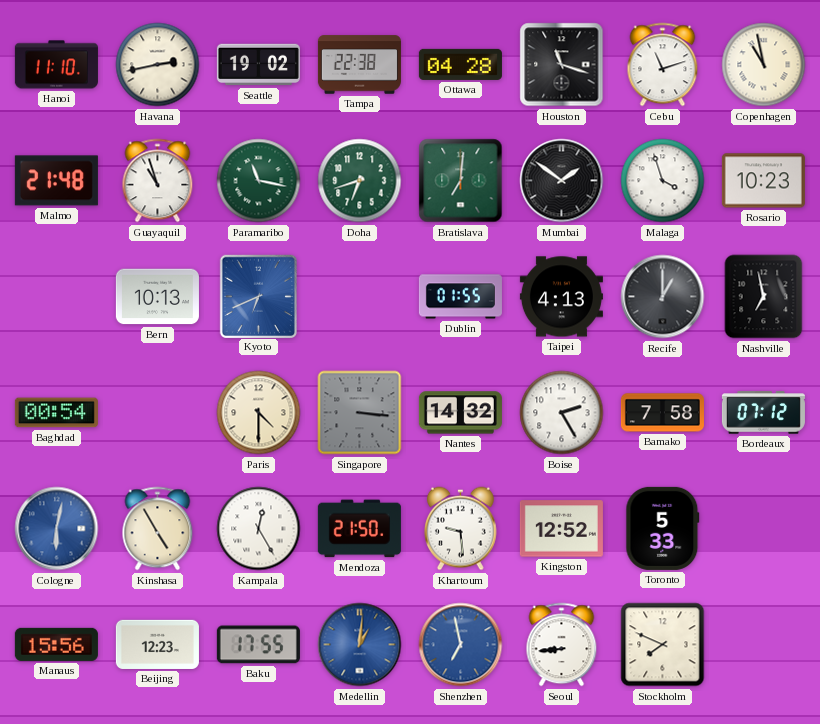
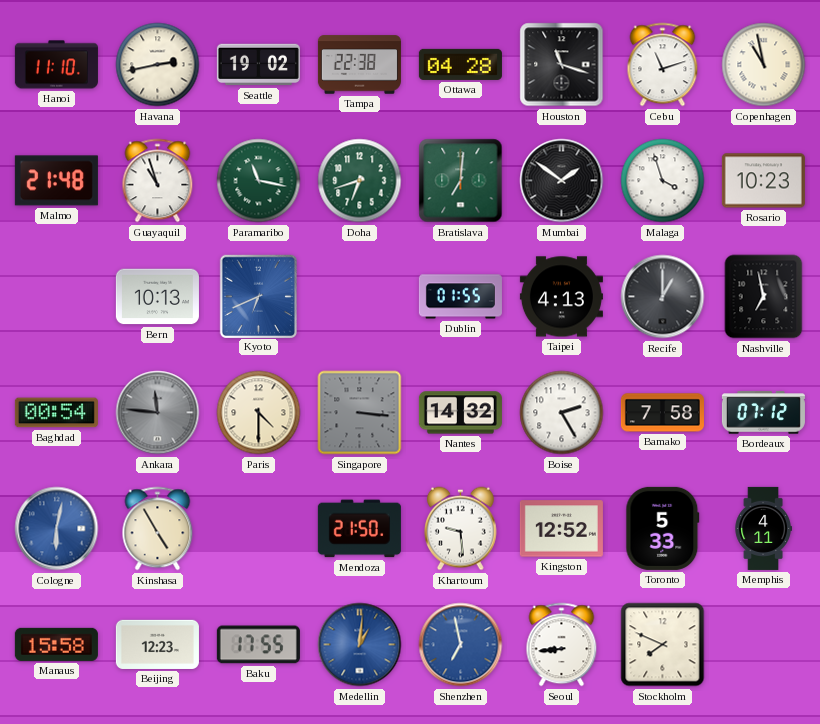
Ankara: none -> 11:46
Kampala: 12:25 -> none
Memphis: none -> 4:11
Manaus: 15:56 -> 15:58
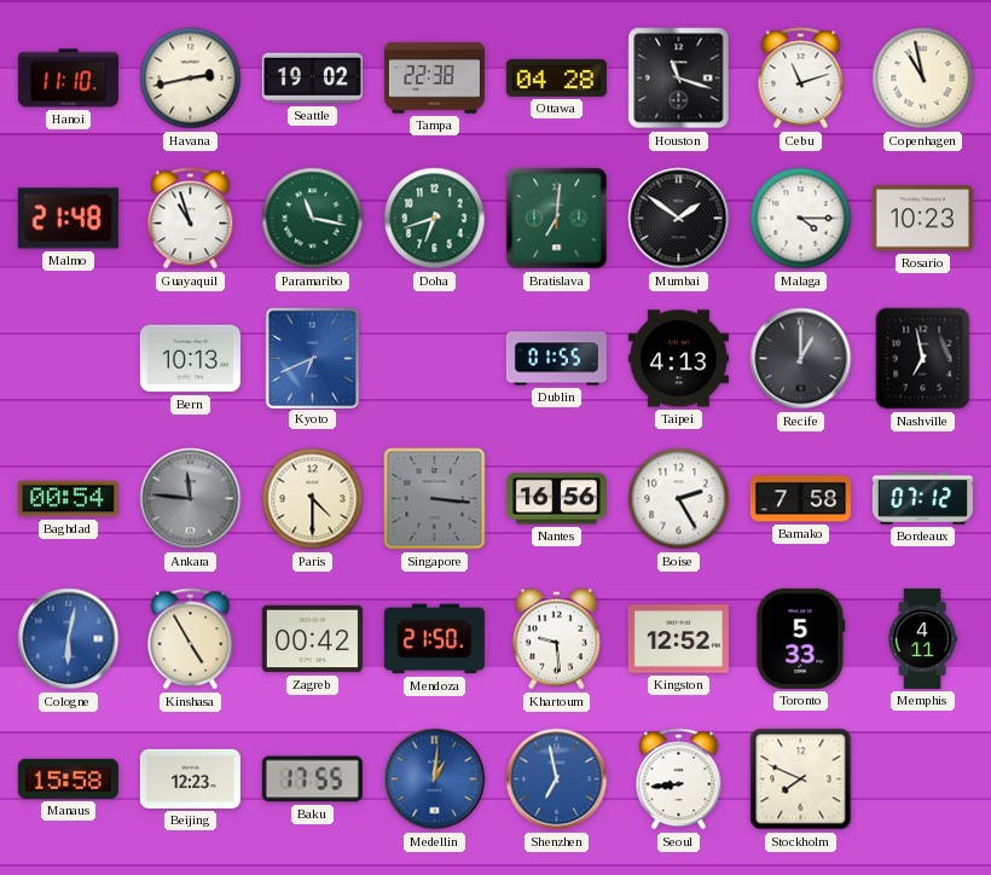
Malaga: 3:57 -> 4:15
Nantes: 14:32 -> 16:56
Zagreb: none -> 00:42
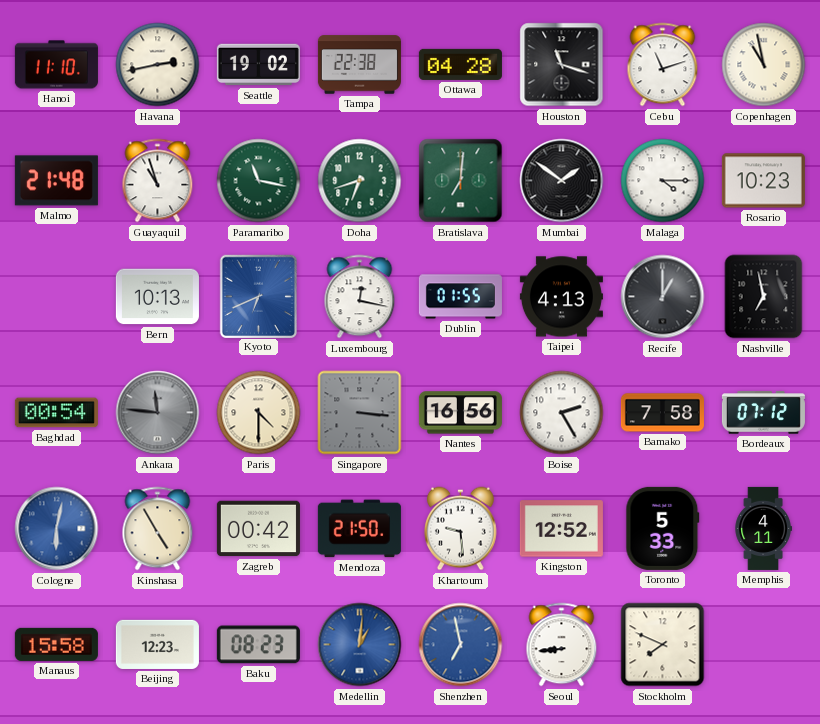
Luxembourg: none -> 12:17
Baku: 17:55 -> 08:23
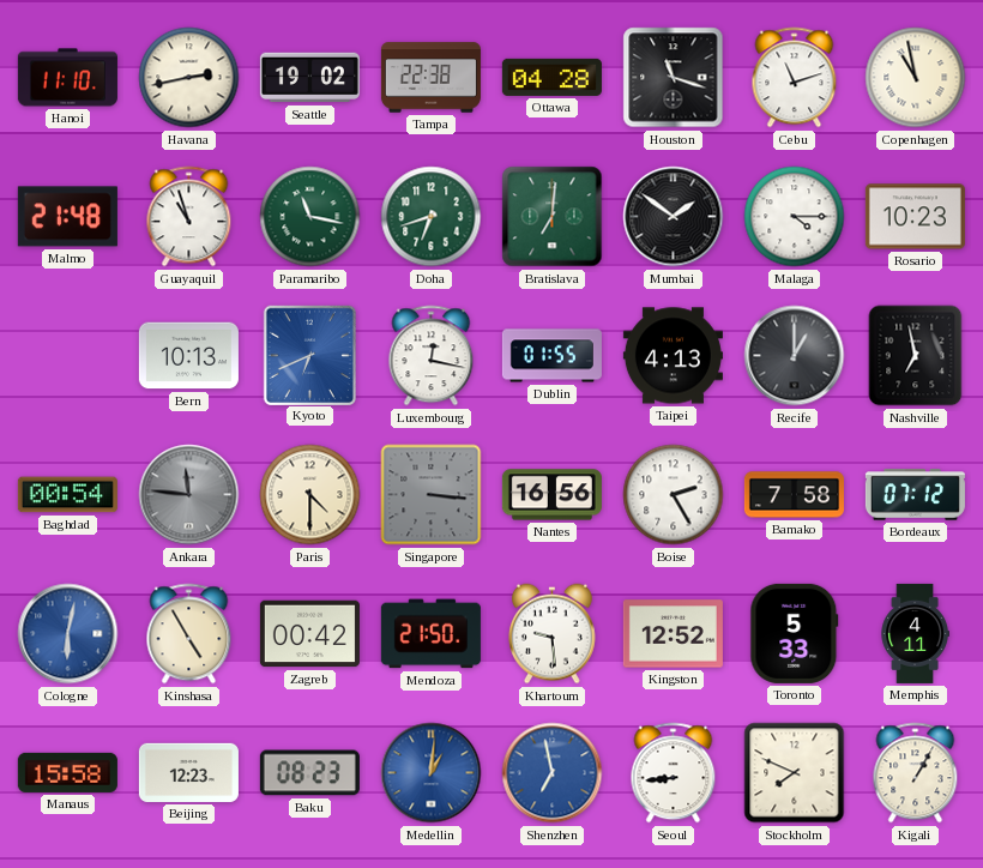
Kigali: none -> 1:05
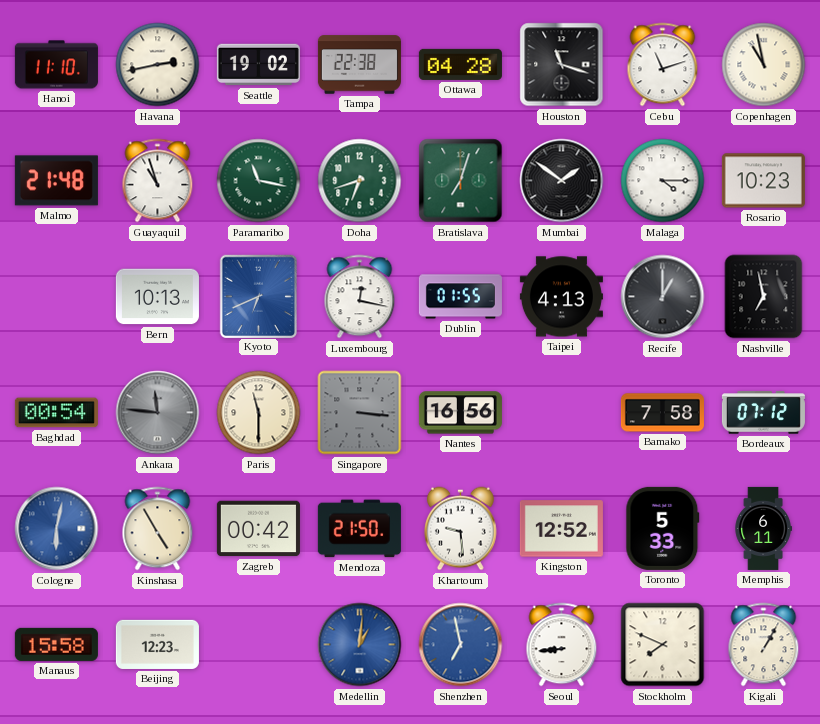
Bratislava: 7:01 -> 7:03
Paris: 4:30 -> 11:30
Boise: 2:25 -> none
Memphis: 4:11 -> 6:11
Baku: 08:23 -> none
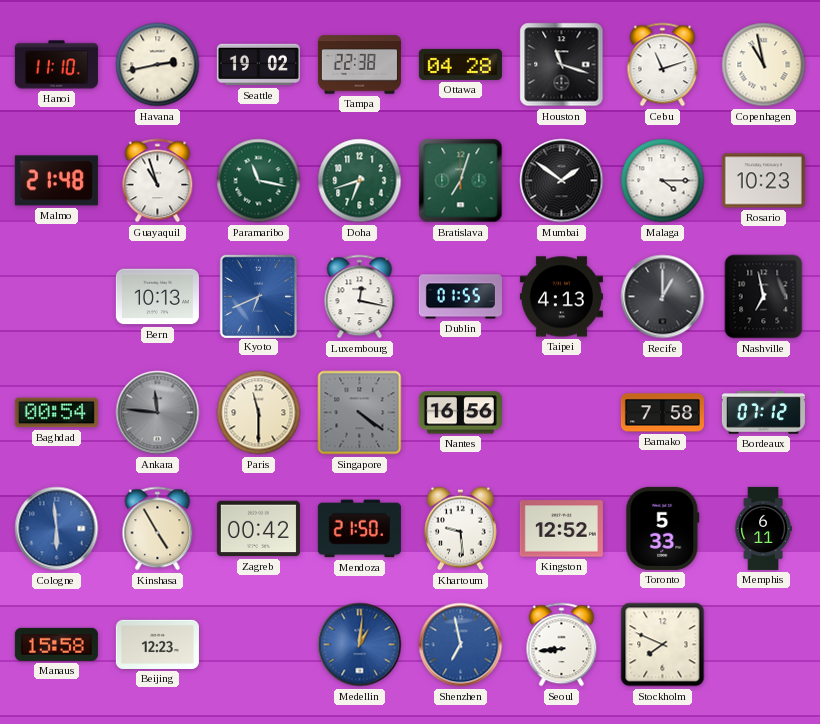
Singapore: 3:16 -> 4:21
Cologne: 6:02 -> 5:59
Kigali: 1:05 -> none
